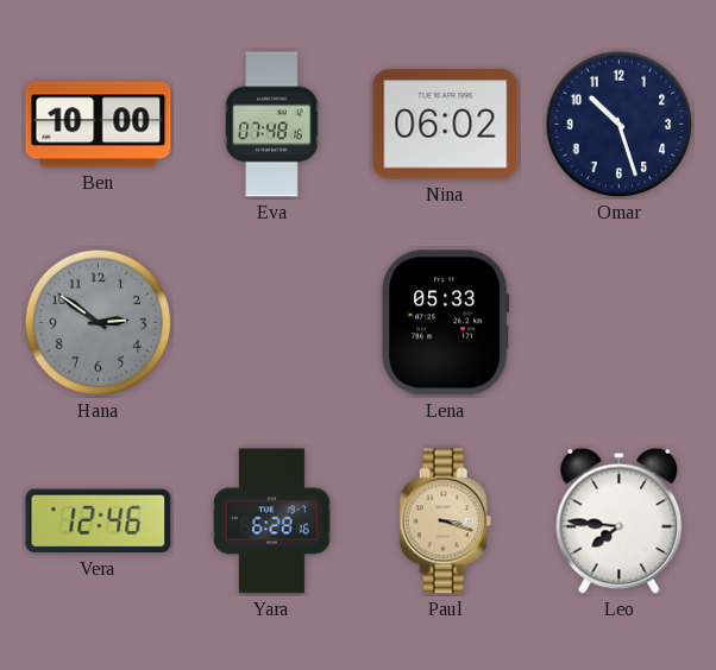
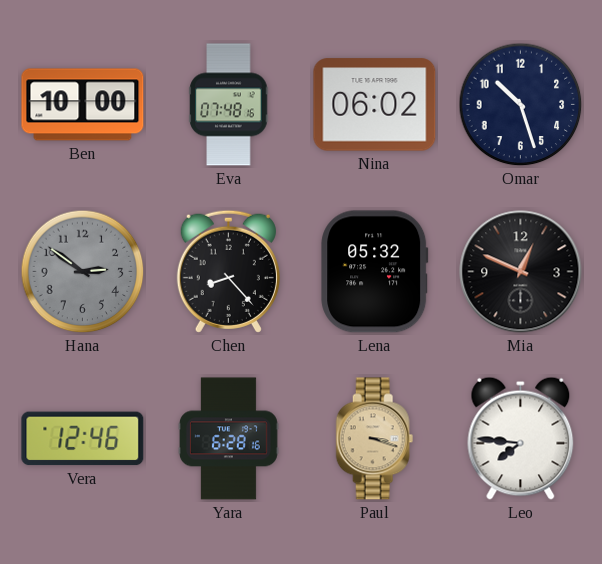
Chen: none -> 8:23
Lena: 05:33 -> 05:32
Mia: none -> 12:49
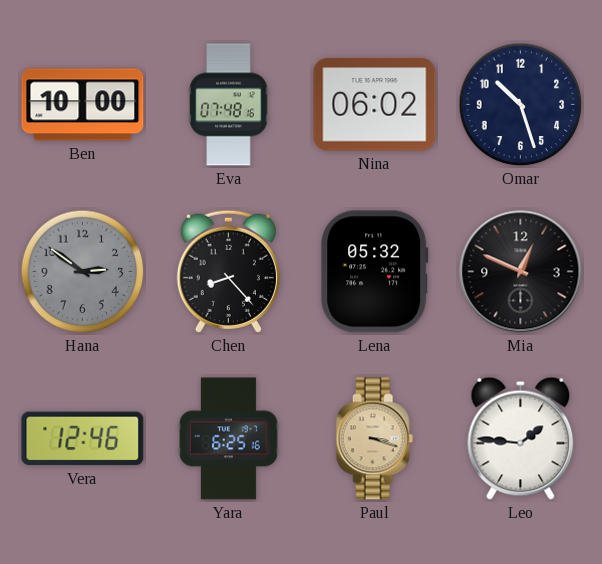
Yara: 6:28 -> 6:25
Leo: 7:46 -> 1:46
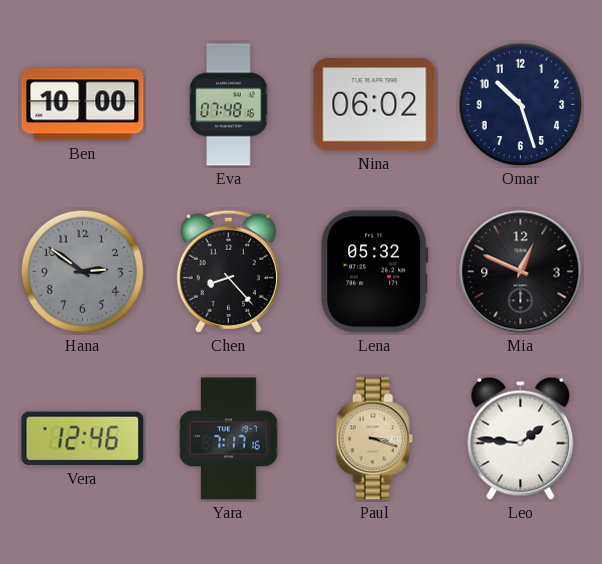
Yara: 6:25 -> 7:17
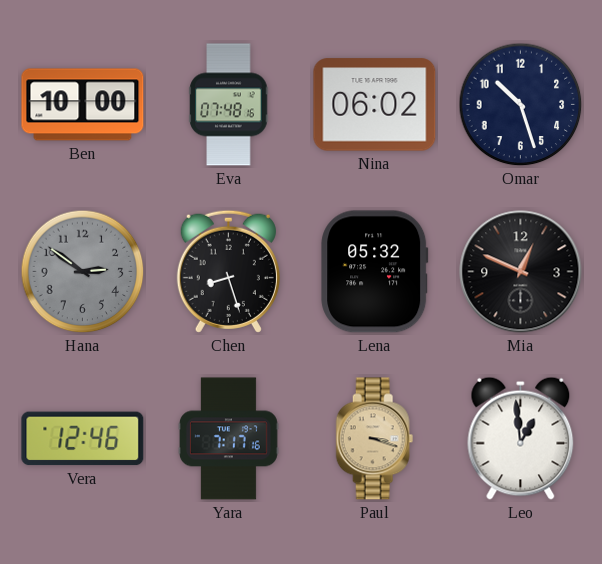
Chen: 8:23 -> 8:27
Leo: 1:46 -> 12:59
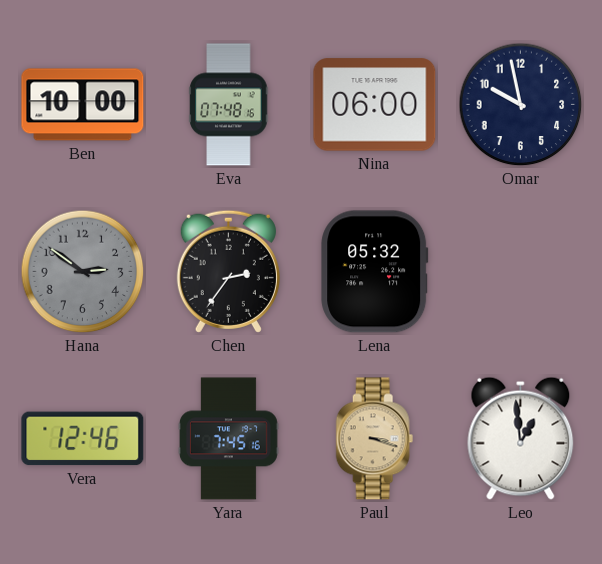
Nina: 06:02 -> 06:00
Omar: 10:27 -> 9:58
Chen: 8:27 -> 2:36
Mia: 12:49 -> none
Yara: 7:17 -> 7:45
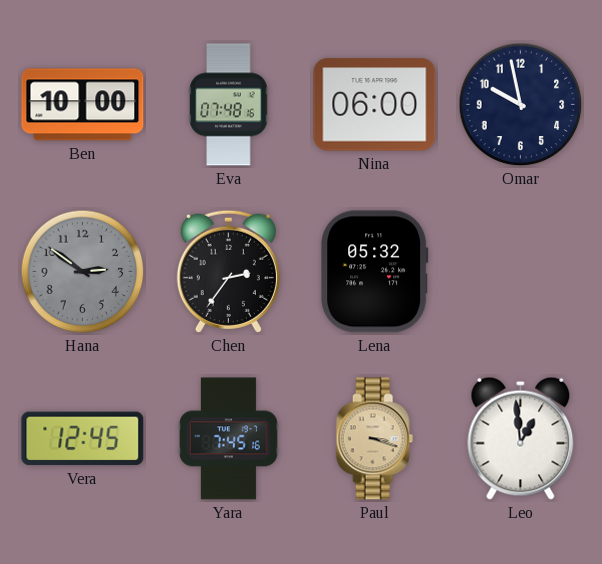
Vera: 12:46 -> 12:45
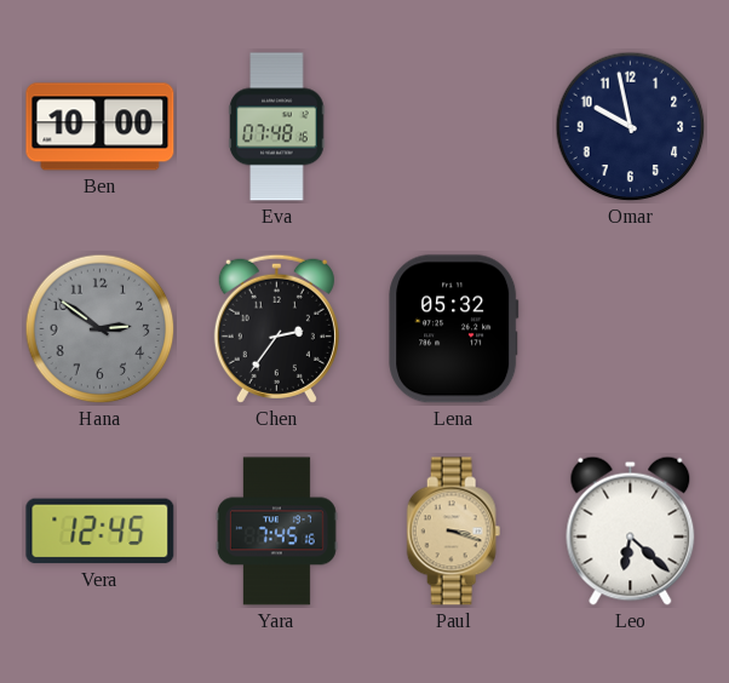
Nina: 06:00 -> none
Leo: 12:59 -> 6:22
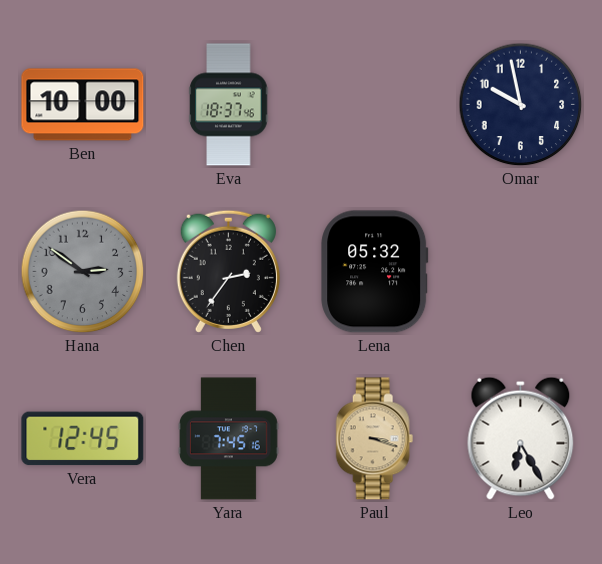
Eva: 07:48 -> 18:37
Leo: 6:22 -> 6:25
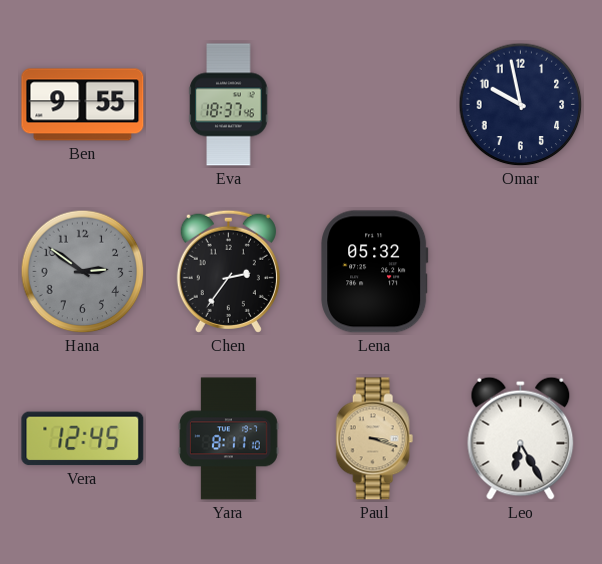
Ben: 10:00 -> 9:55
Yara: 7:45 -> 8:11
